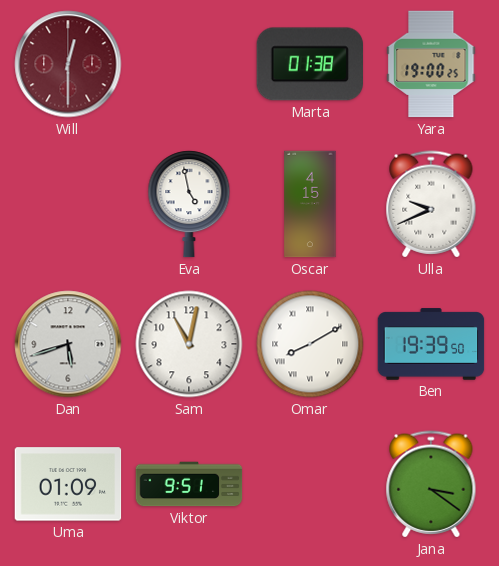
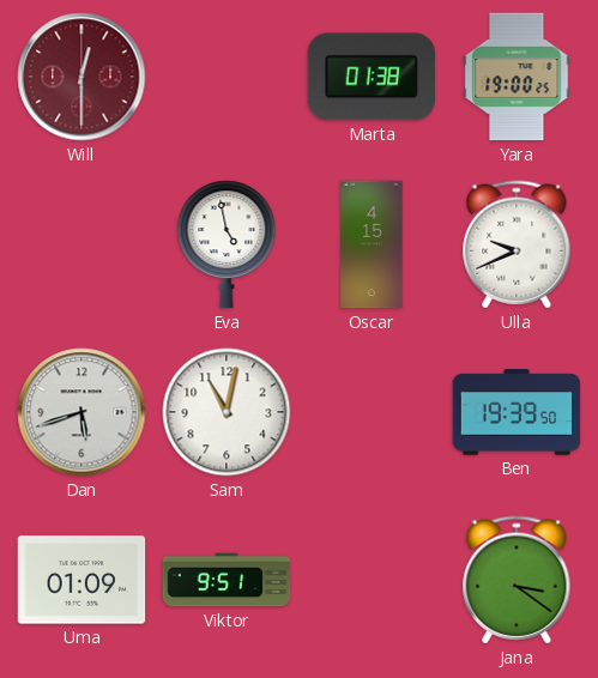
Omar: 8:10 -> none
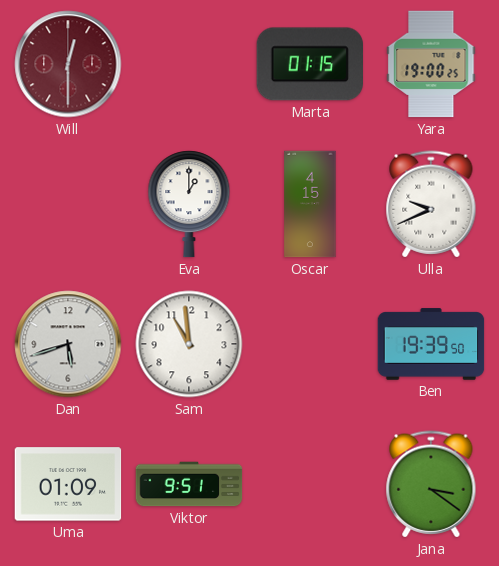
Marta: 01:38 -> 01:15
Eva: 4:58 -> 1:00
Sam: 11:02 -> 10:59
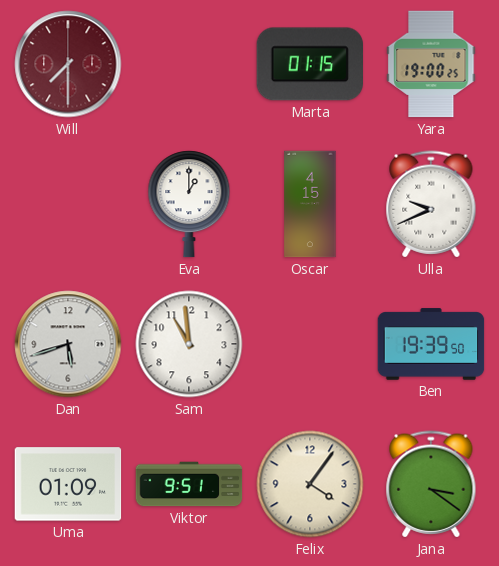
Will: 12:30 -> 7:30
Felix: none -> 4:06
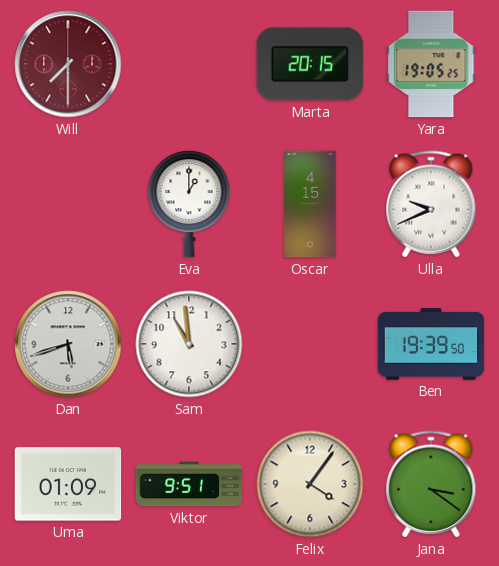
Marta: 01:15 -> 20:15
Yara: 19:00 -> 19:05
